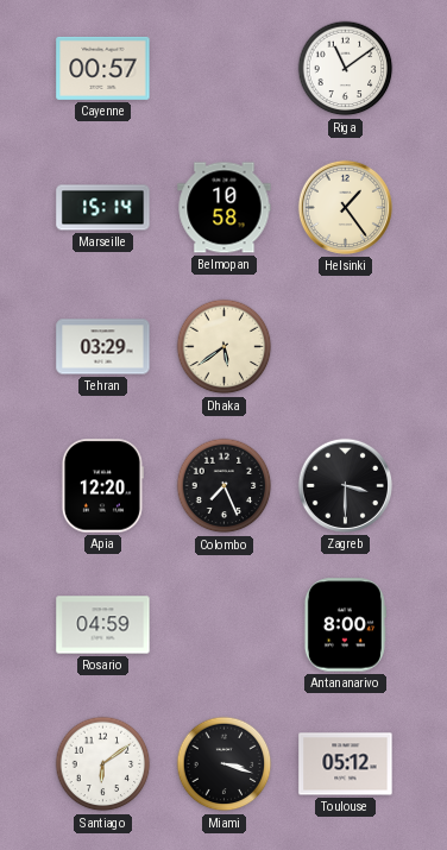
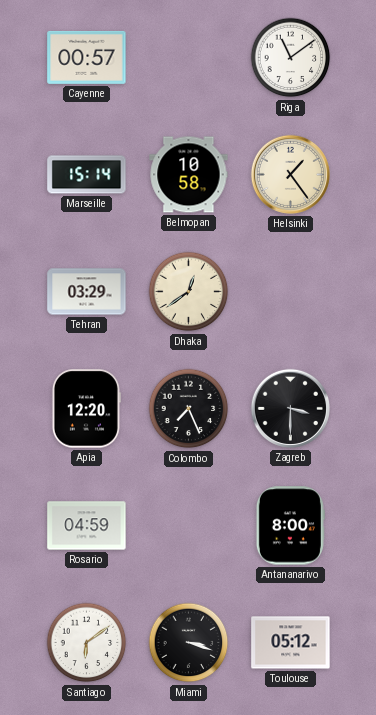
Dhaka: 5:39 -> 12:39
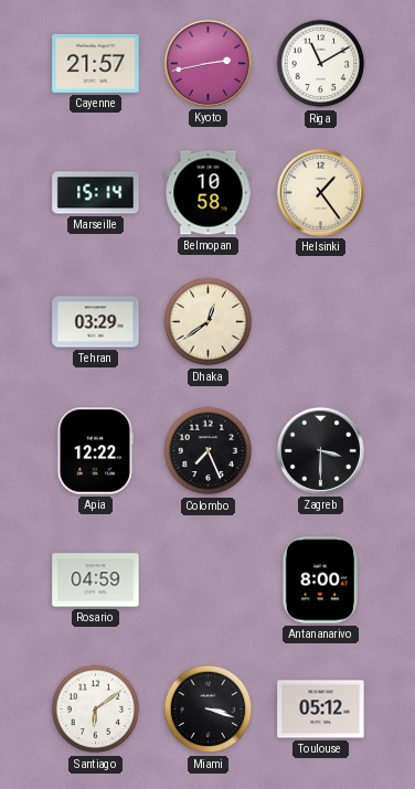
Cayenne: 00:57 -> 21:57
Kyoto: none -> 2:43
Riga: 11:09 -> 11:10
Apia: 12:20 -> 12:22
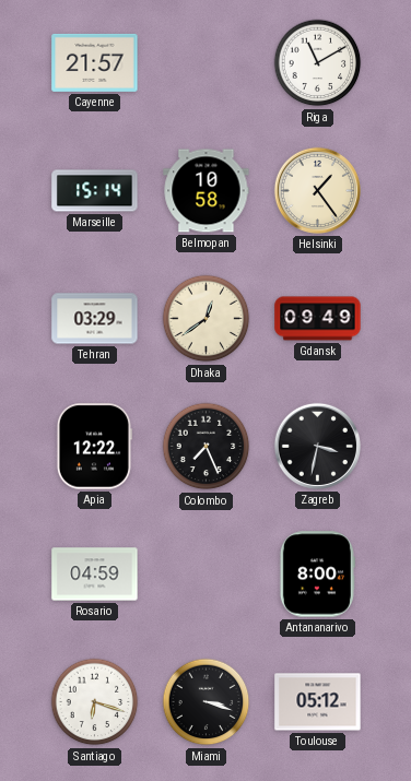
Kyoto: 2:43 -> none
Gdansk: none -> 09:49
Zagreb: 3:30 -> 3:32
Santiago: 6:09 -> 6:18
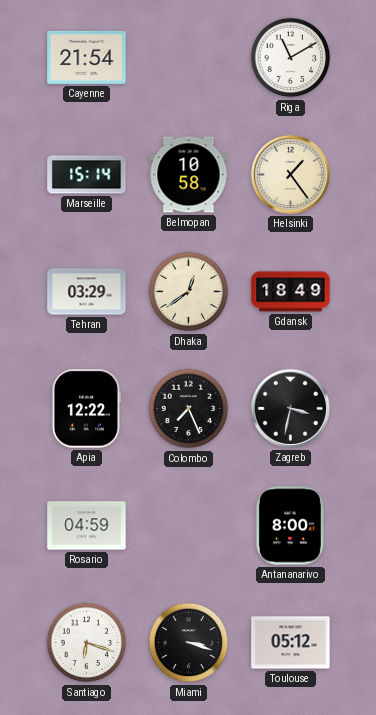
Cayenne: 21:57 -> 21:54
Gdansk: 09:49 -> 18:49
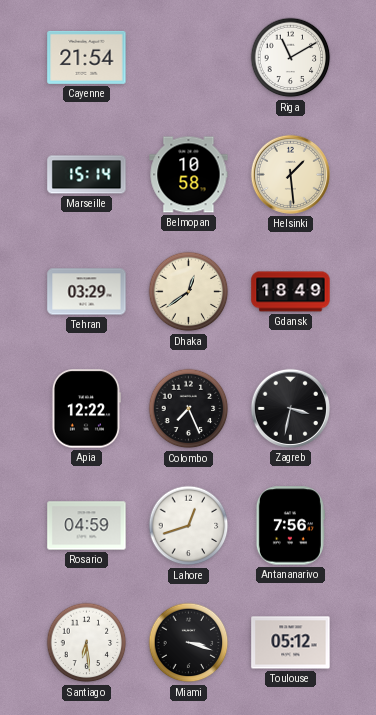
Helsinki: 1:24 -> 1:29
Lahore: none -> 12:42
Antananarivo: 8:00 -> 7:56
Santiago: 6:18 -> 6:29
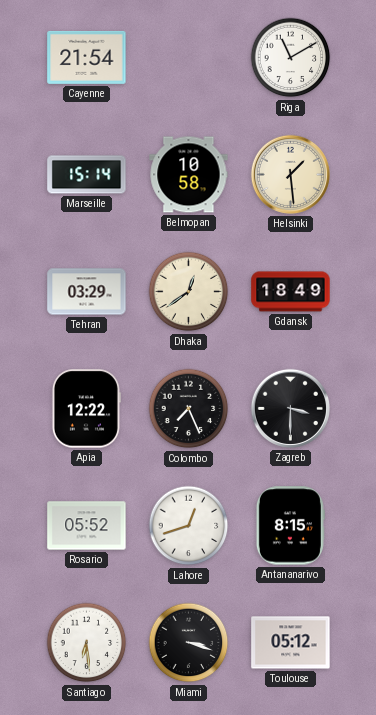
Zagreb: 3:32 -> 3:30
Rosario: 04:59 -> 05:52
Antananarivo: 7:56 -> 8:15
